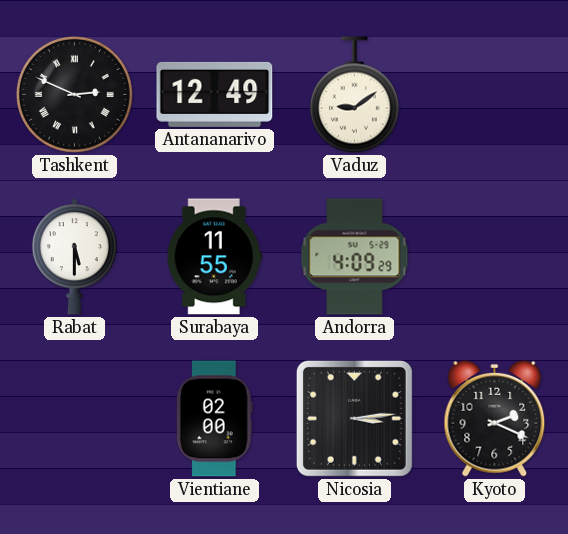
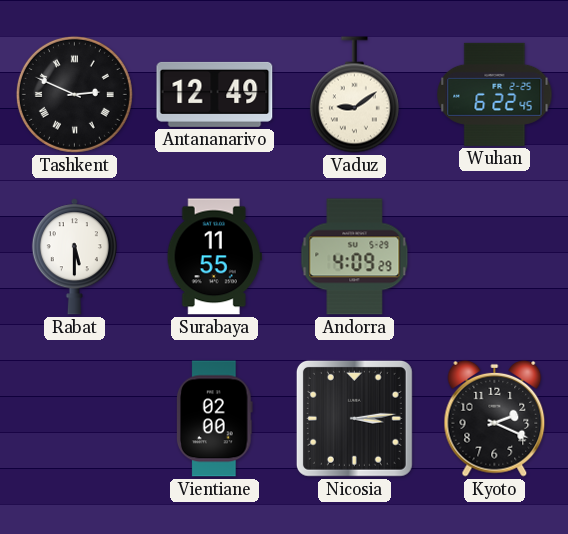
Wuhan: none -> 6:22
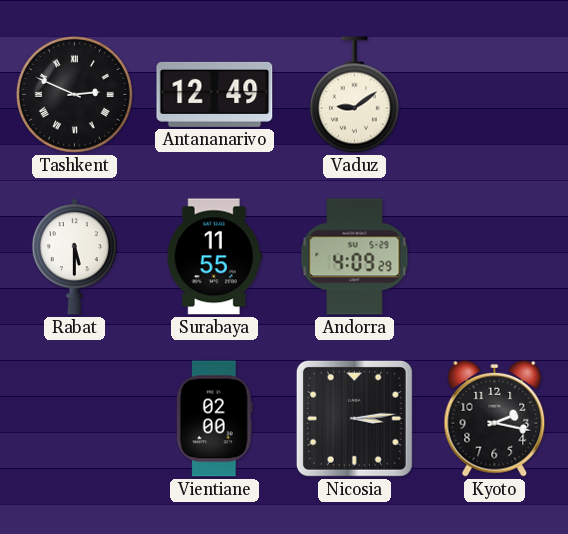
Wuhan: 6:22 -> none
Kyoto: 2:19 -> 2:17
